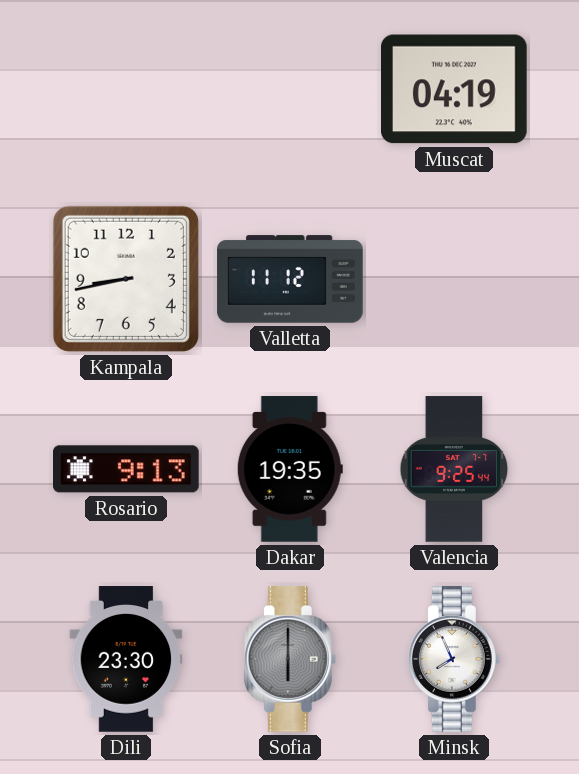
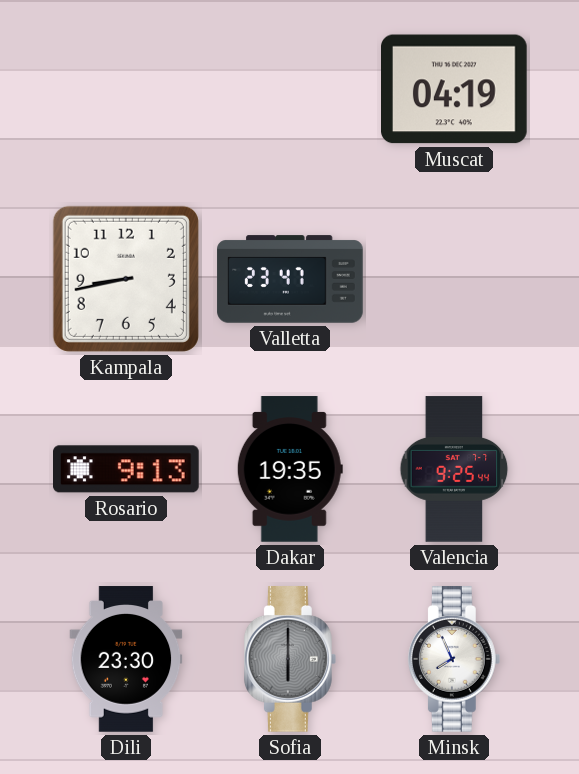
Valletta: 11:12 -> 23:47
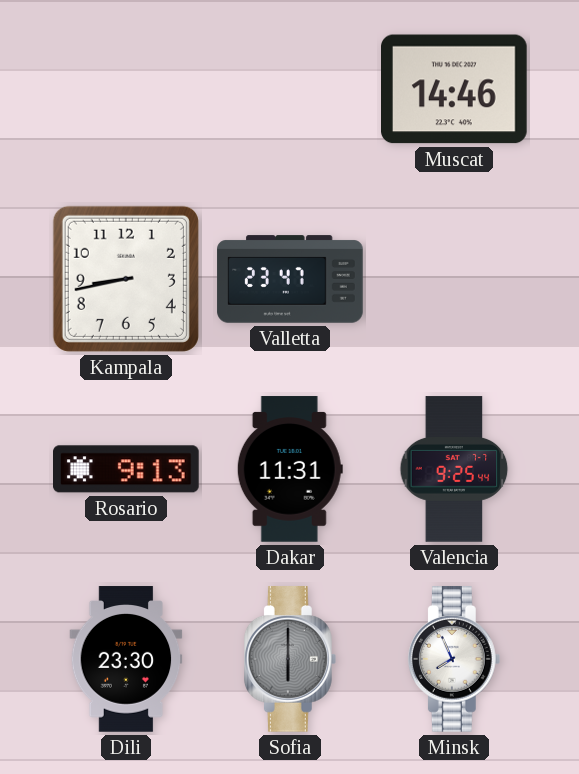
Muscat: 04:19 -> 14:46
Dakar: 19:35 -> 11:31
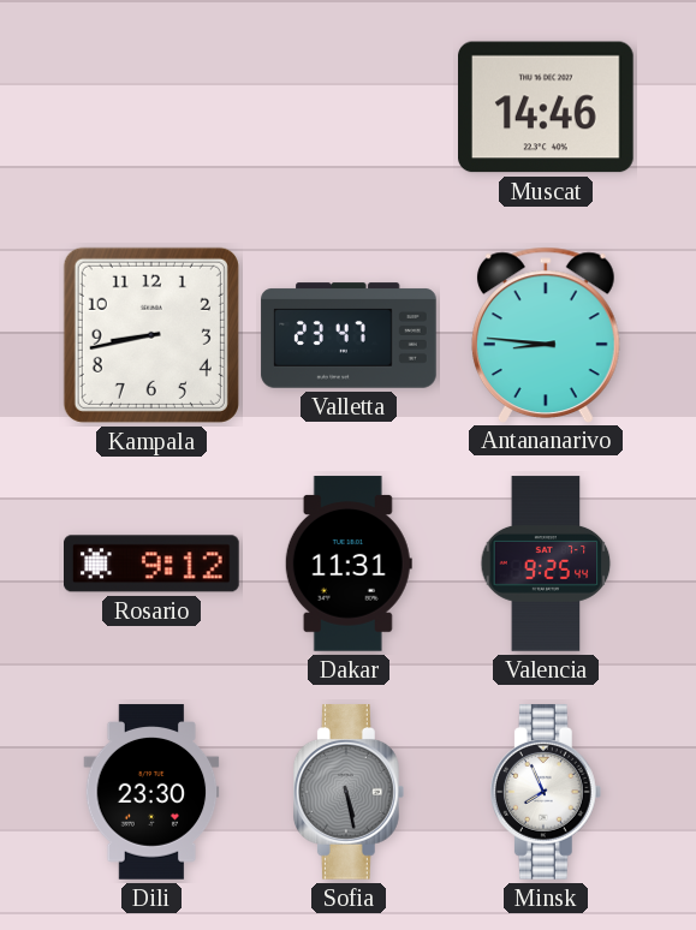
Antananarivo: none -> 8:46
Rosario: 9:13 -> 9:12
Sofia: 6:00 -> 5:28
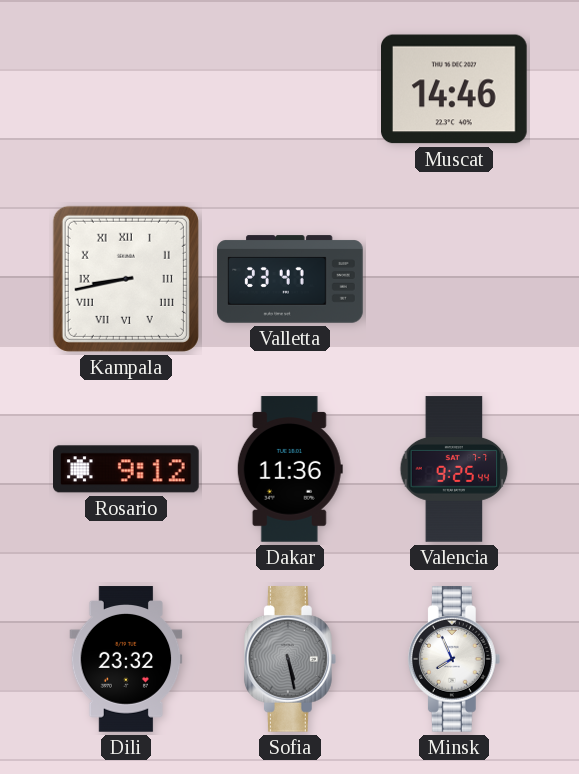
Kampala numerals: Arabic -> Roman
Antananarivo: 8:46 -> none
Dakar: 11:31 -> 11:36
Dili: 23:30 -> 23:32
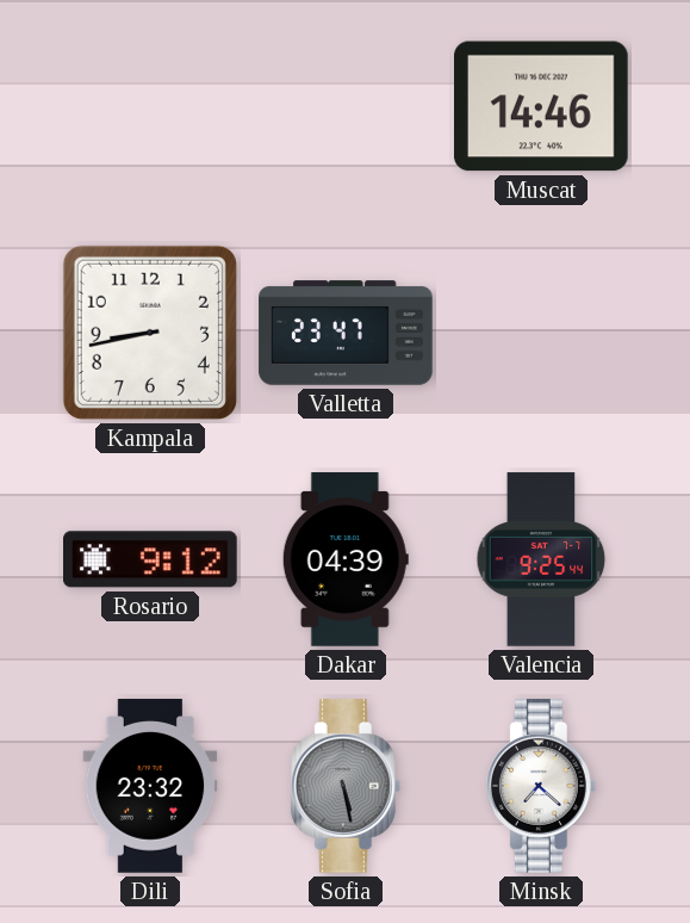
Kampala numerals: Roman -> Arabic
Dakar: 11:36 -> 04:39
Minsk: 7:56 -> 7:22
